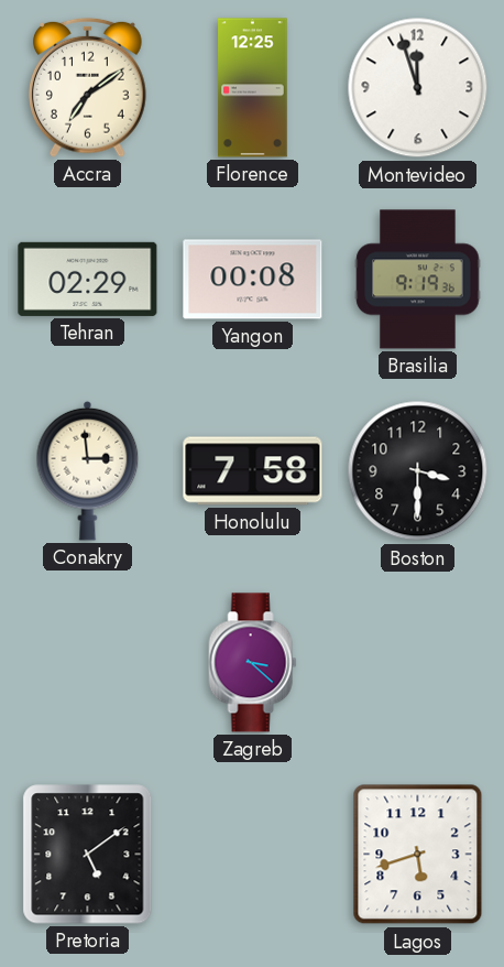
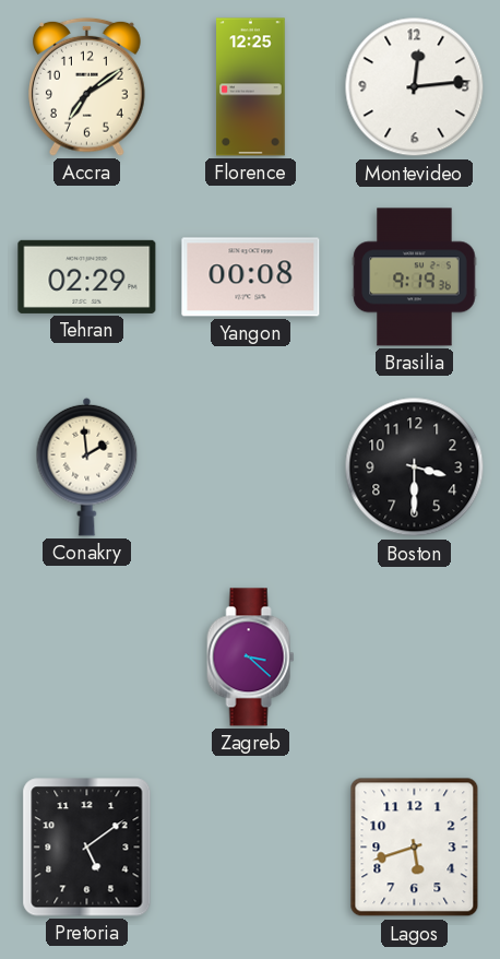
Montevideo: 11:57 -> 12:14
Conakry: 2:59 -> 1:59
Honolulu: 7:58 -> none
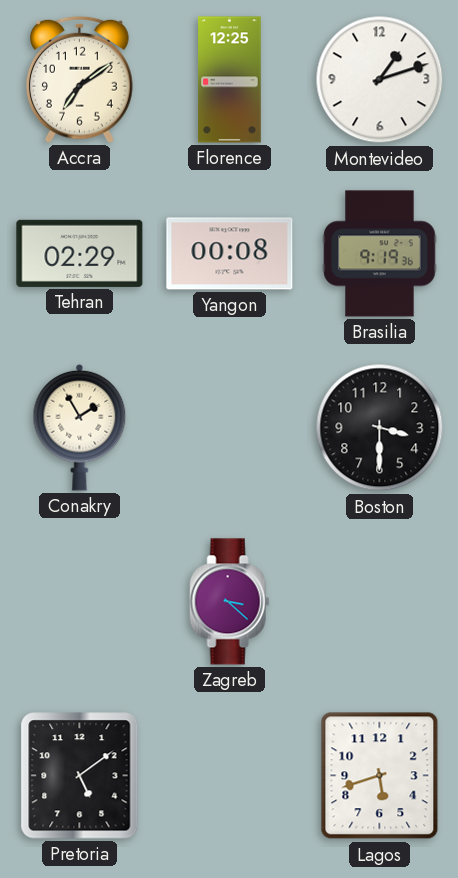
Montevideo: 12:14 -> 1:12
Conakry: 1:59 -> 1:55
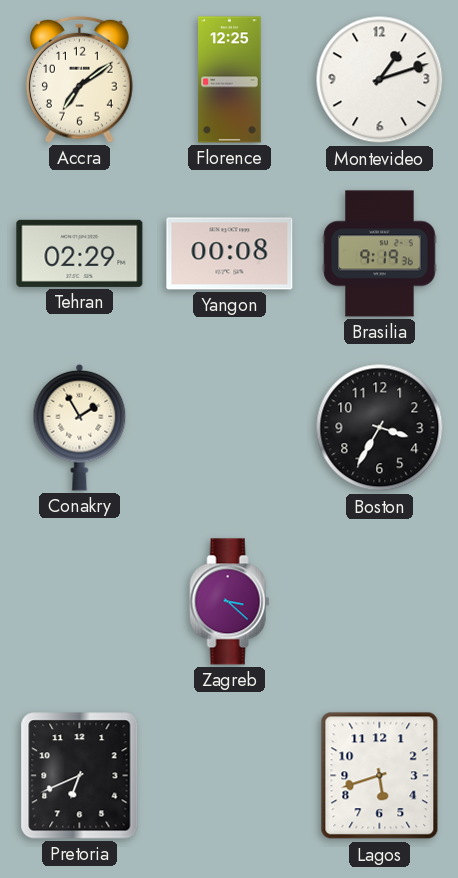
Boston: 3:30 -> 3:35
Pretoria: 5:09 -> 6:41
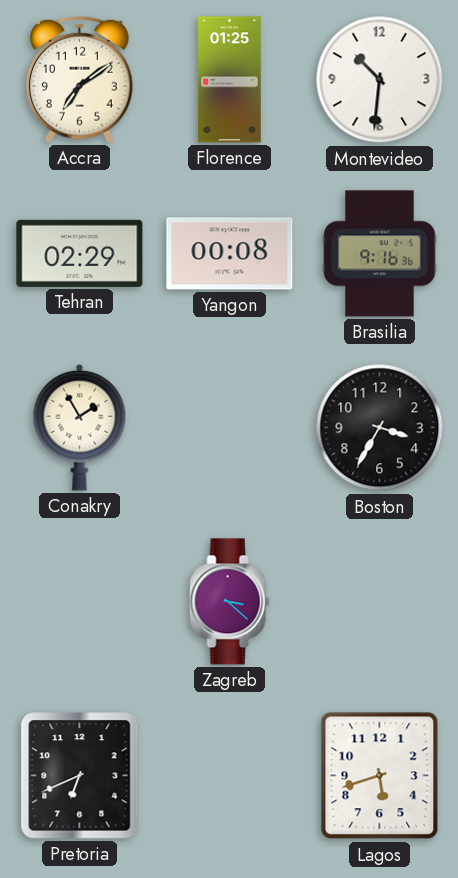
Florence: 12:25 -> 01:25
Montevideo: 1:12 -> 10:31
Brasilia: 9:19 -> 9:16
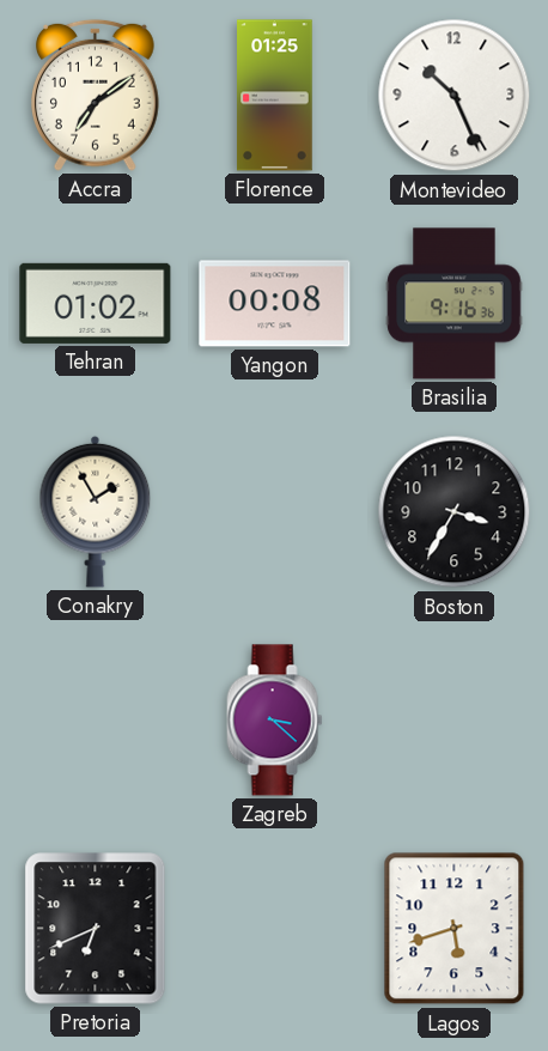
Montevideo: 10:31 -> 10:26
Tehran: 02:29 -> 01:02
